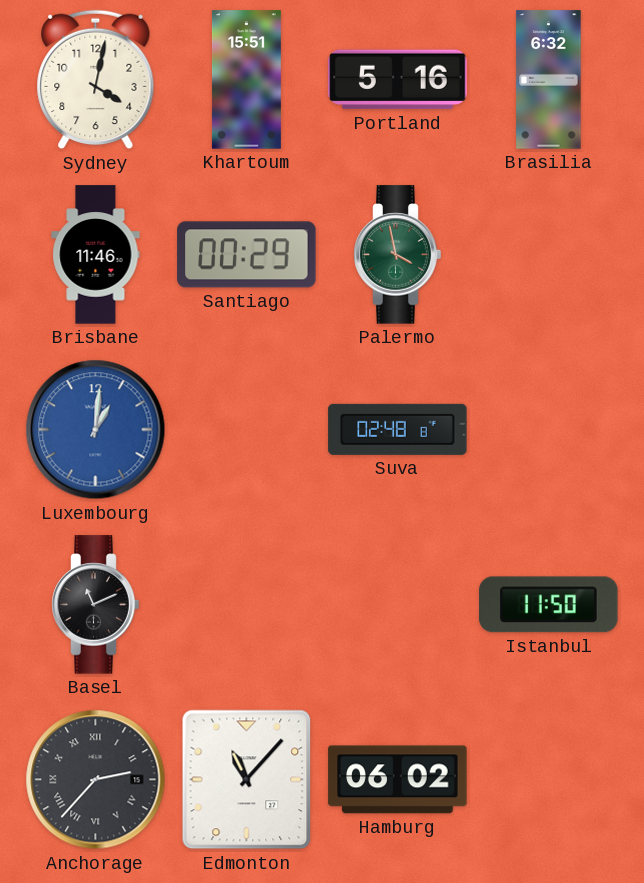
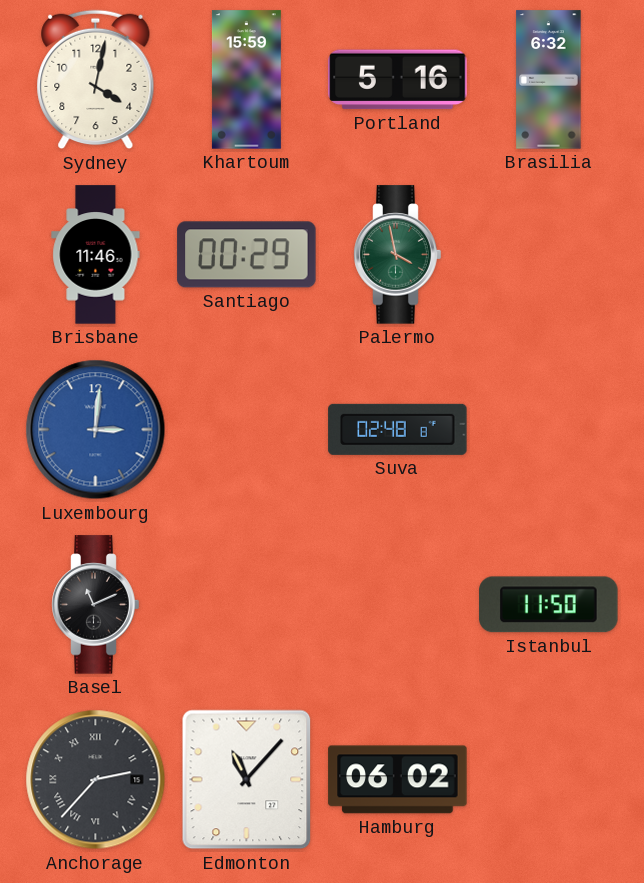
Khartoum: 15:51 -> 15:59
Luxembourg: 1:01 -> 3:01
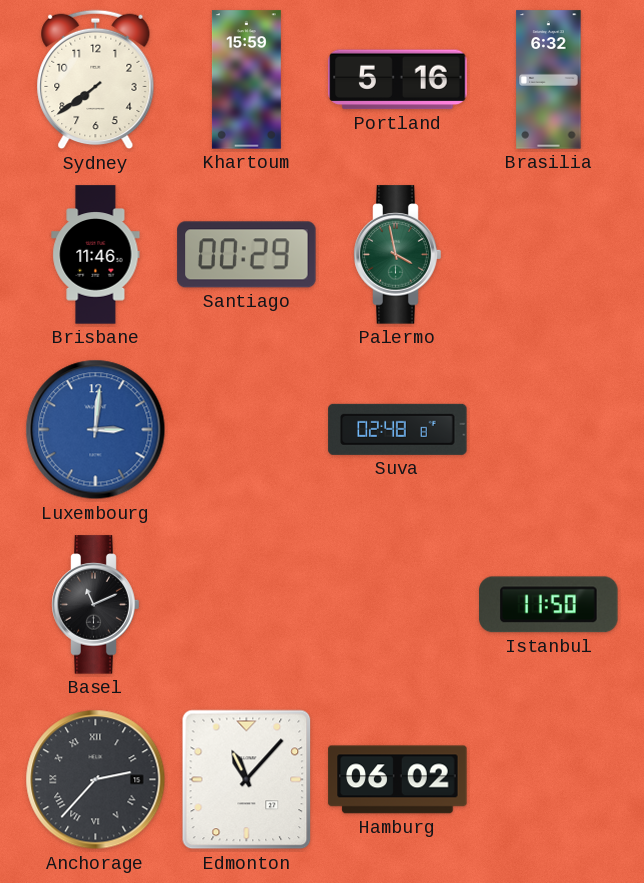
Sydney: 4:02 -> 7:39
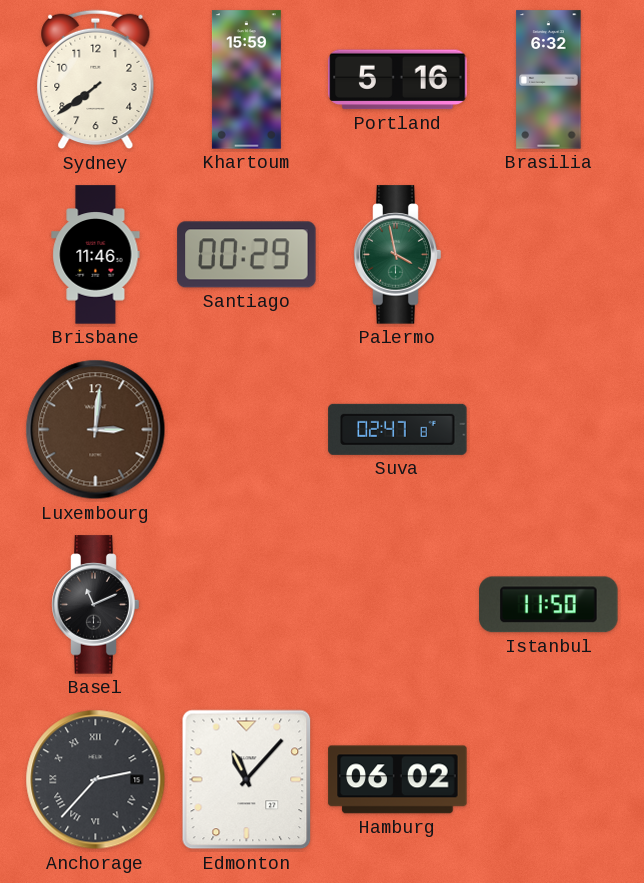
Luxembourg dial: blue -> brown
Suva: 02:48 -> 02:47
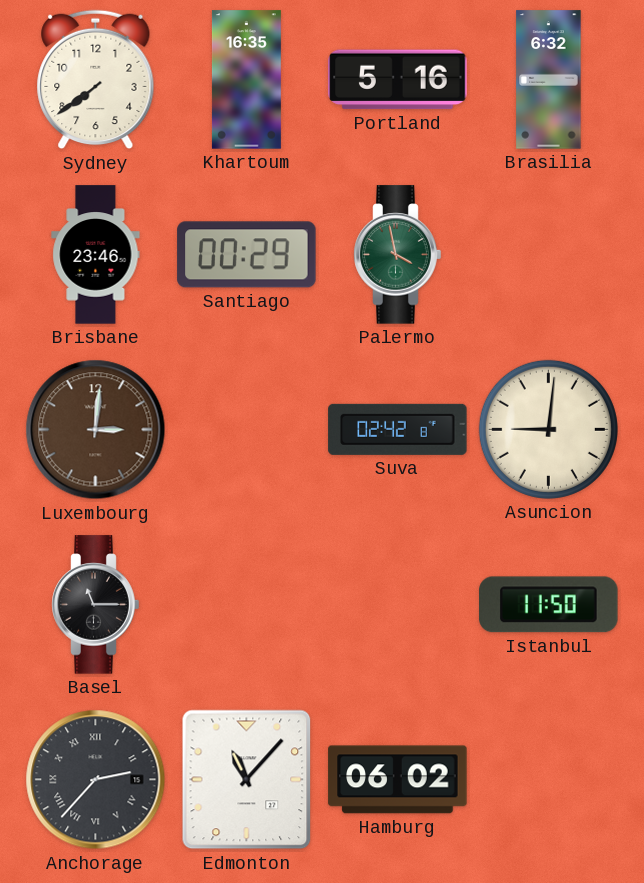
Khartoum: 15:59 -> 16:35
Brisbane: 11:46 -> 23:46
Suva: 02:47 -> 02:42
Asuncion: none -> 9:01
Basel: 11:11 -> 11:15
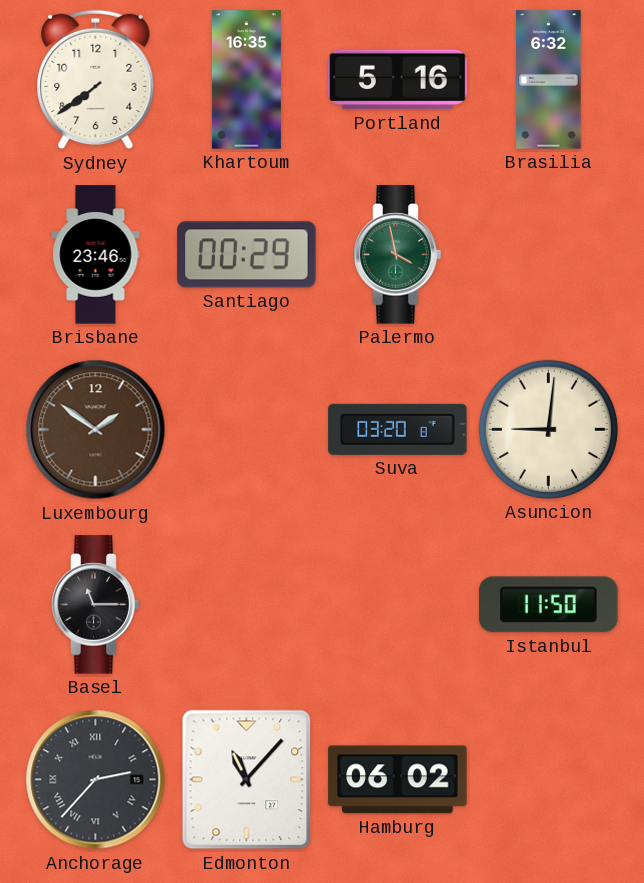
Luxembourg: 3:01 -> 1:51
Suva: 02:42 -> 03:20
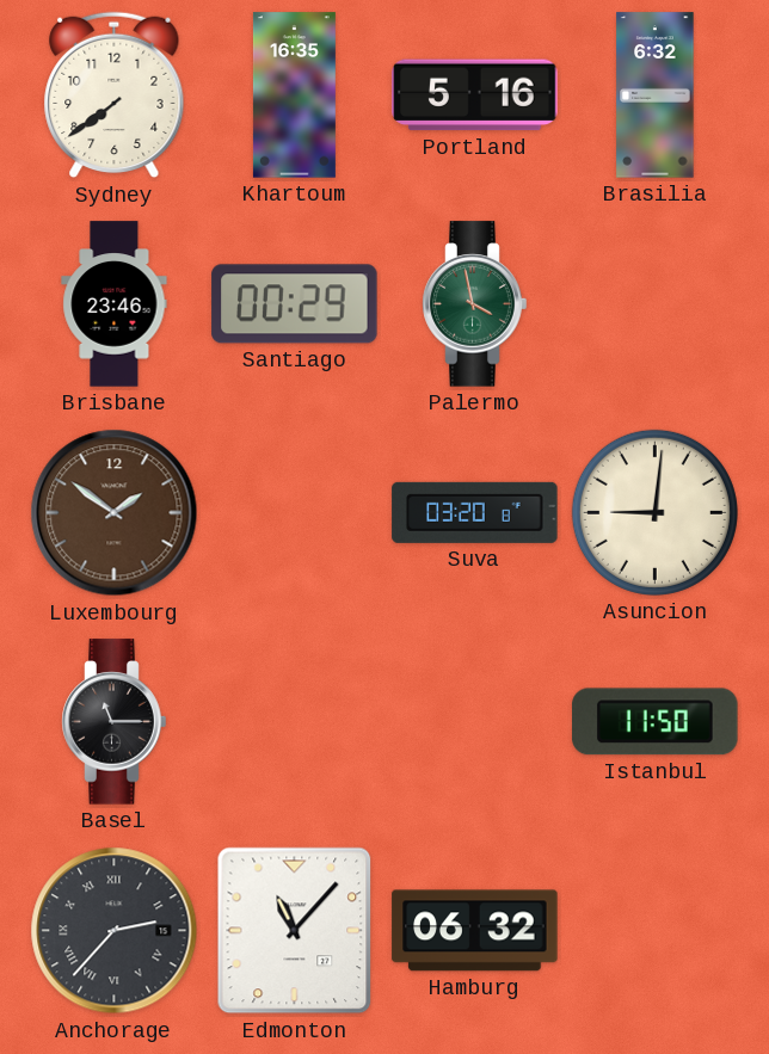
Hamburg: 06:02 -> 06:32
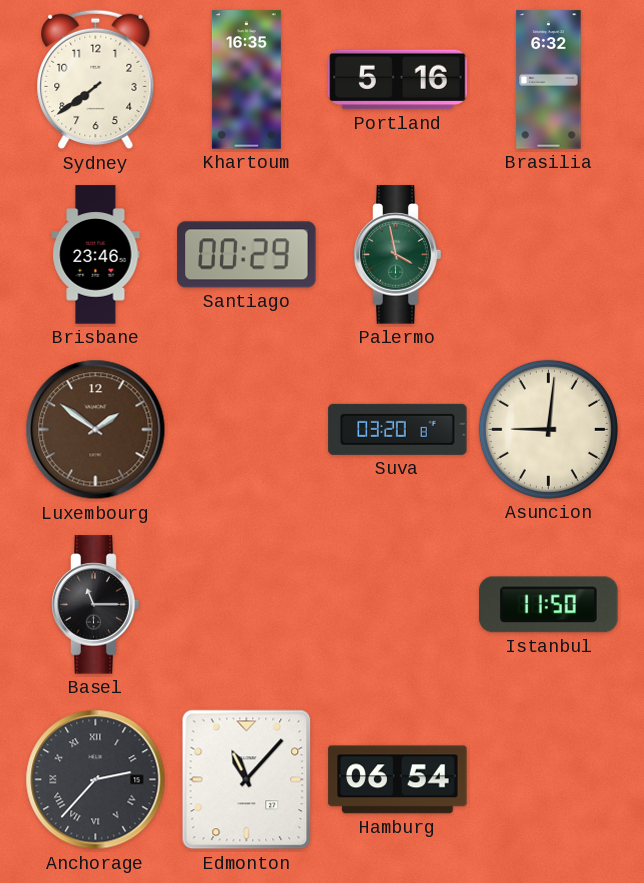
Hamburg: 06:32 -> 06:54
